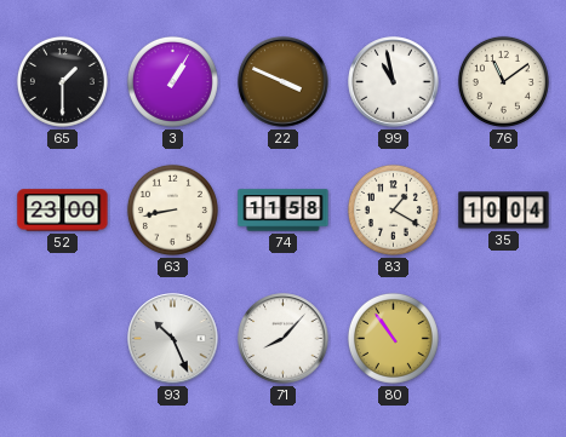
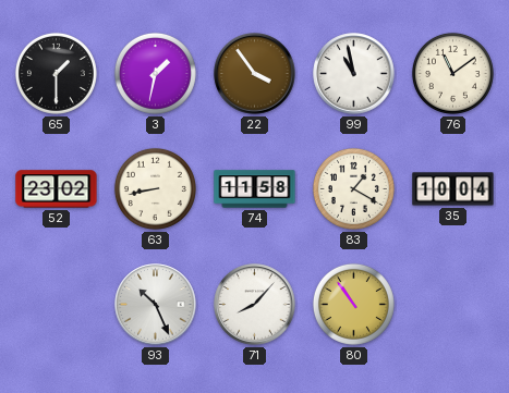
3: 1:05 -> 1:32
22: 3:49 -> 3:54
52: 23:00 -> 23:02
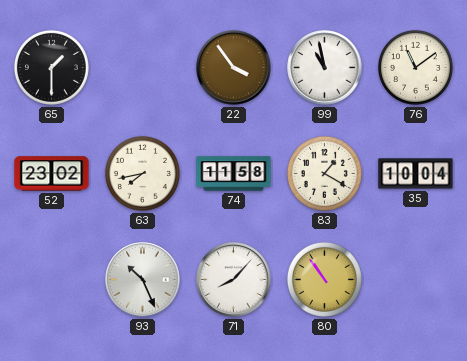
3: 1:32 -> none
63: 8:43 -> 7:43
